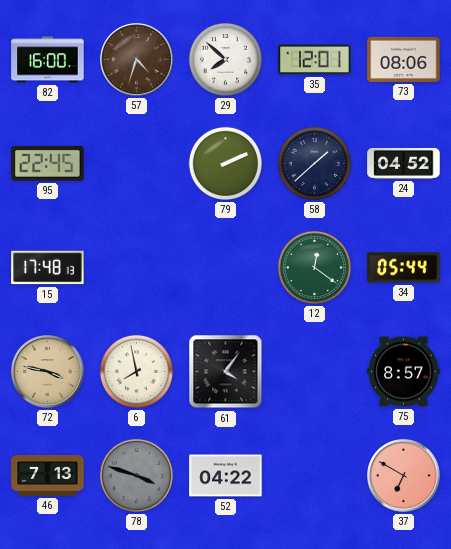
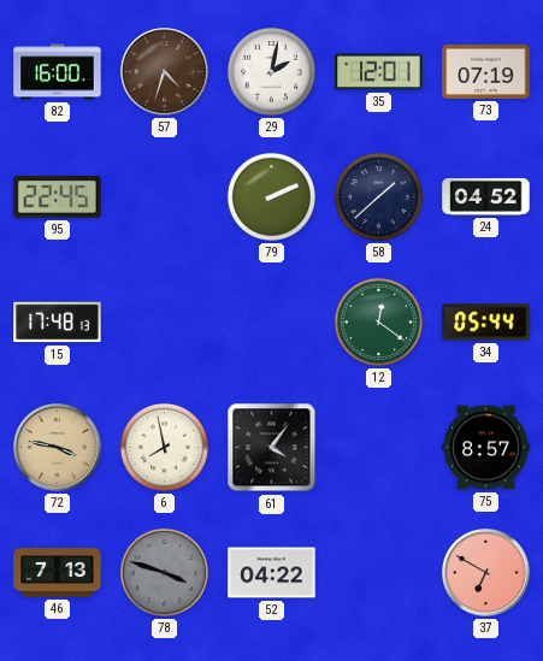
29: 7:52 -> 2:02
73: 08:06 -> 07:19
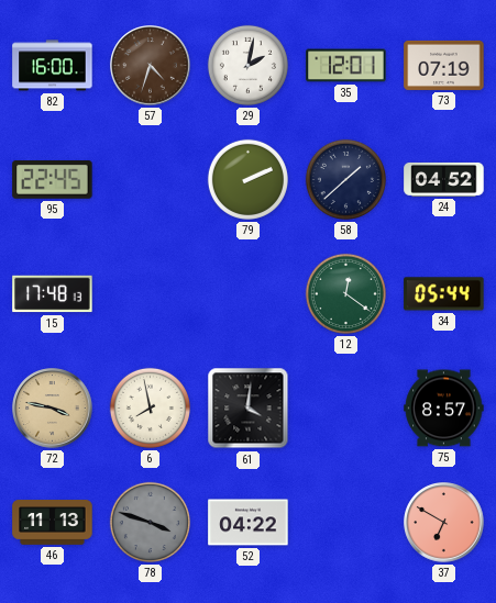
61: 4:06 -> 4:01
46: 7:13 -> 11:13
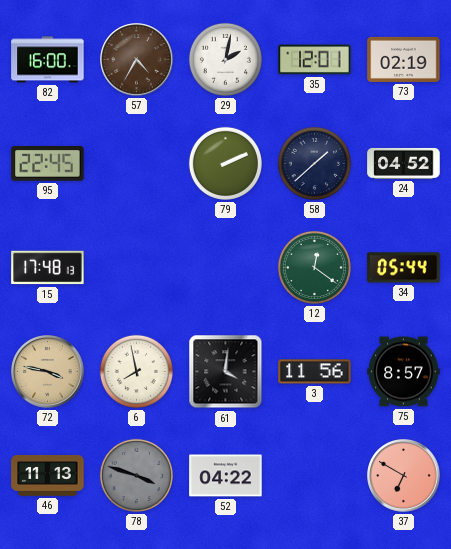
57: 4:33 -> 4:35
73: 07:19 -> 02:19
3: none -> 11:56
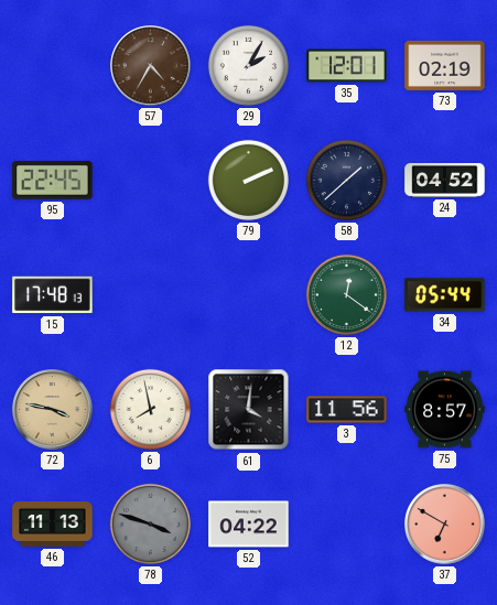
82: 16:00 -> none
29: 2:02 -> 2:05
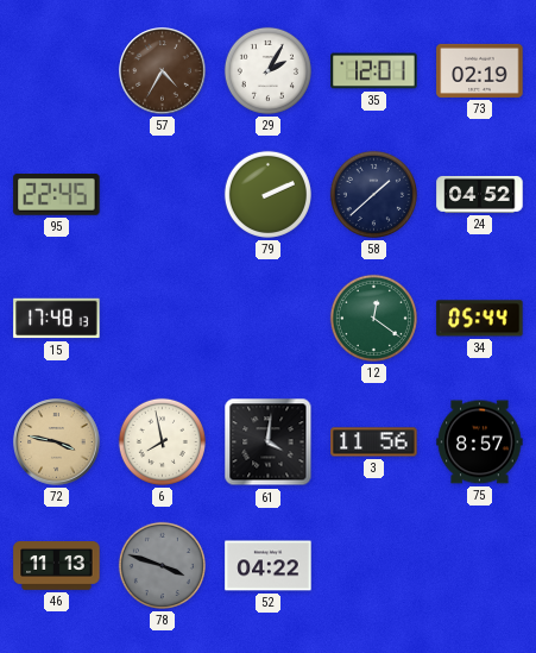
37: 6:50 -> none
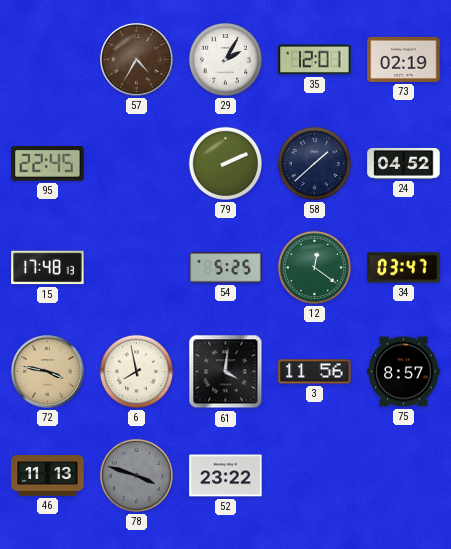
54: none -> 5:25
34: 05:44 -> 03:47
52: 04:22 -> 23:22
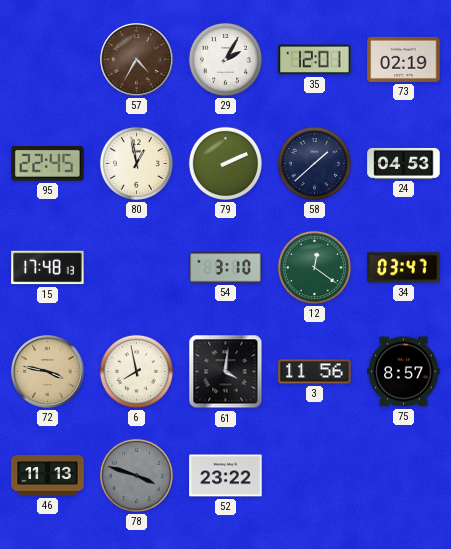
80: none -> 12:58
24: 04:52 -> 04:53
54: 5:25 -> 3:10
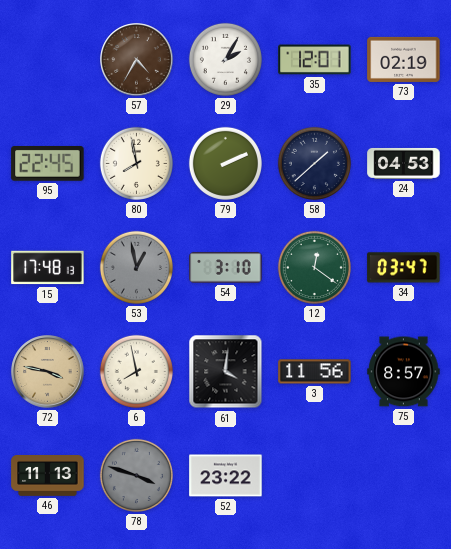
80: 12:58 -> 7:58
53: none -> 12:58
